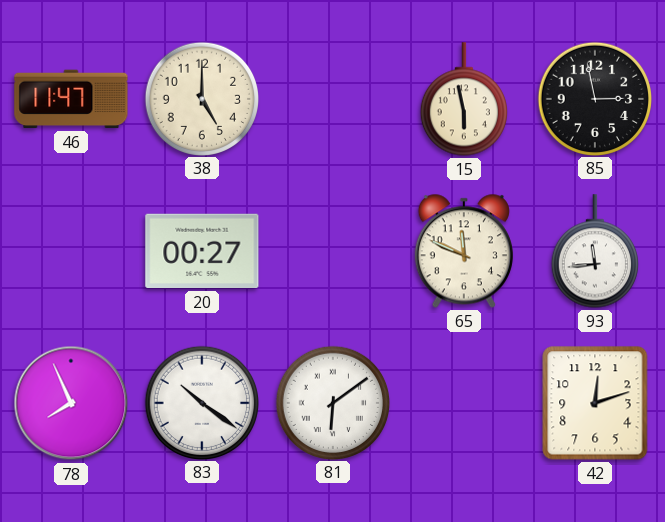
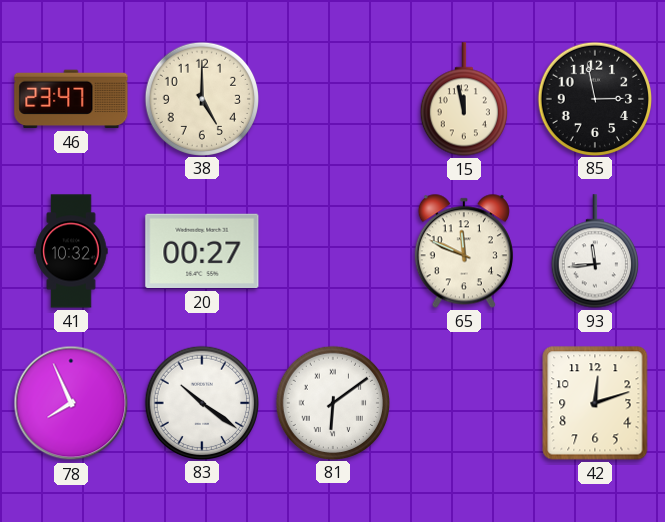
46: 11:47 -> 23:47
15: 5:58 -> 11:58
41: none -> 10:32
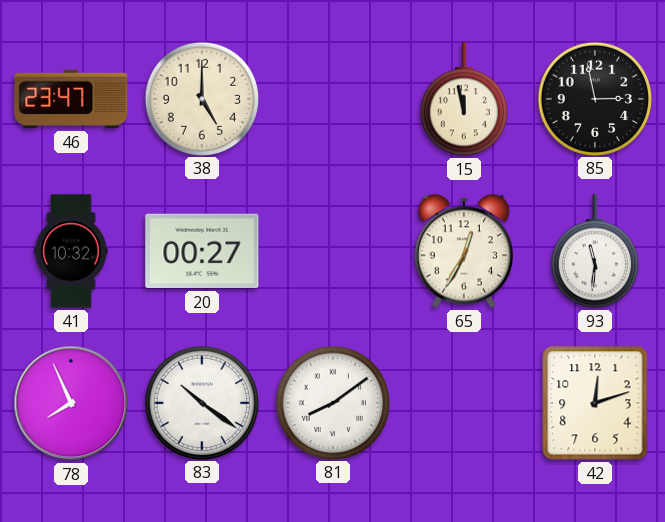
65: 11:49 -> 12:35
93: 11:44 -> 11:31
81: 6:09 -> 8:09
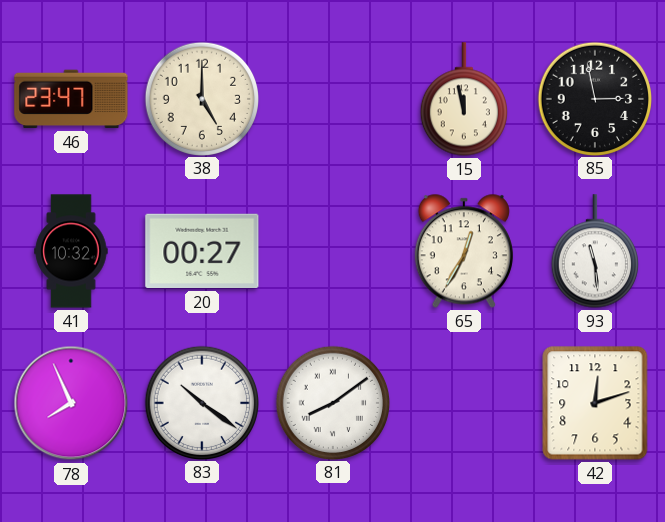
93: 11:31 -> 11:29
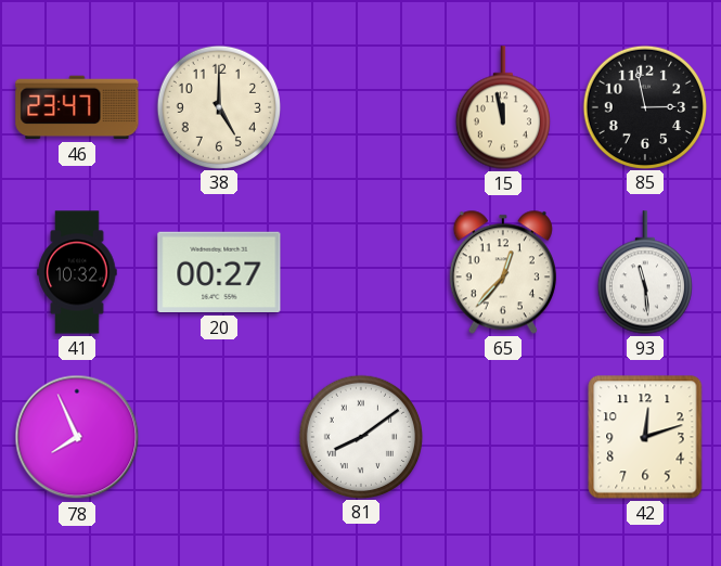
65: 12:35 -> 12:37
83: 10:21 -> none
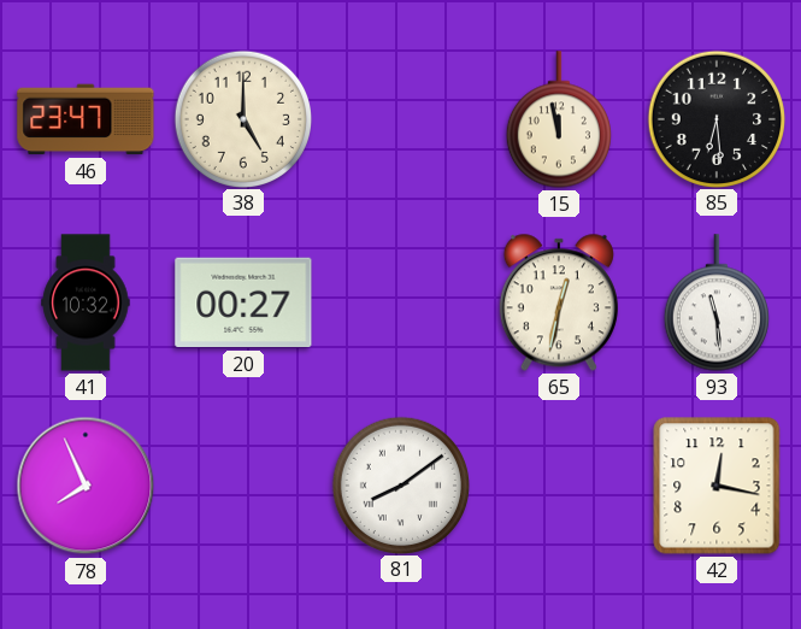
85: 2:58 -> 6:29
65: 12:37 -> 12:32
42: 12:12 -> 12:17
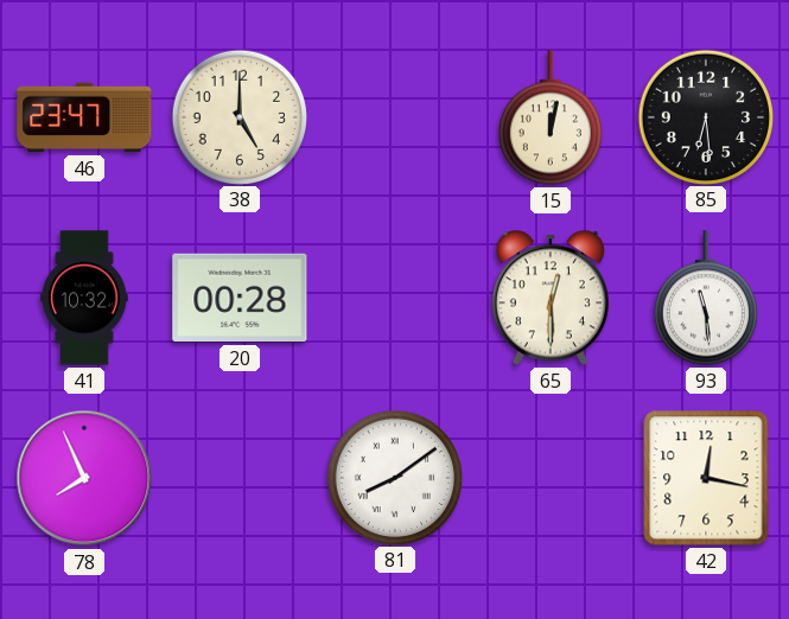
15: 11:58 -> 12:02
20: 00:27 -> 00:28
65: 12:32 -> 12:30
